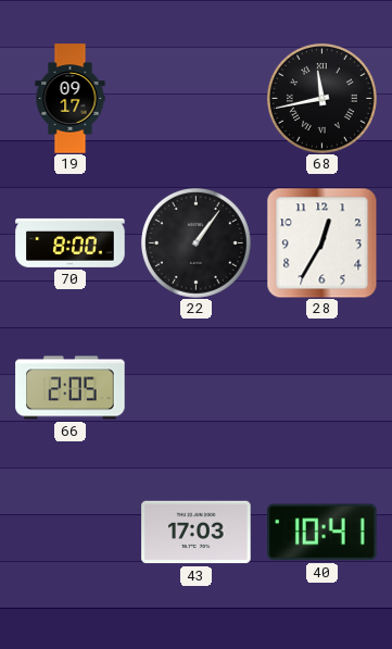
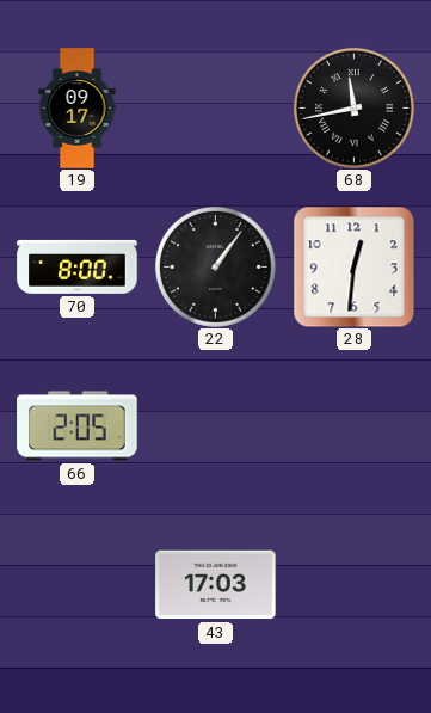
28: 12:35 -> 12:31
40: 10:41 -> none
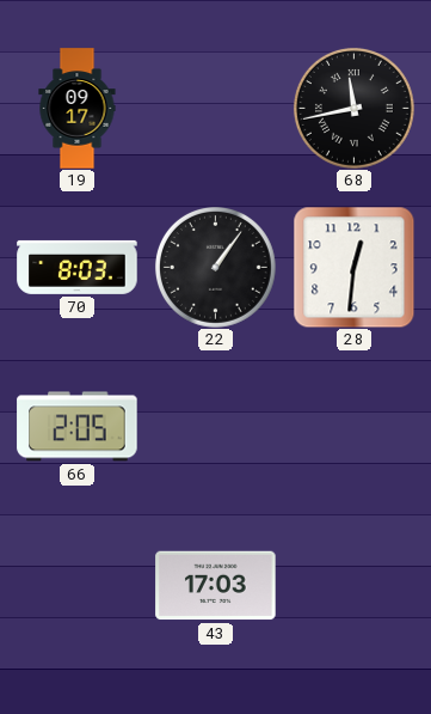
70: 8:00 -> 8:03
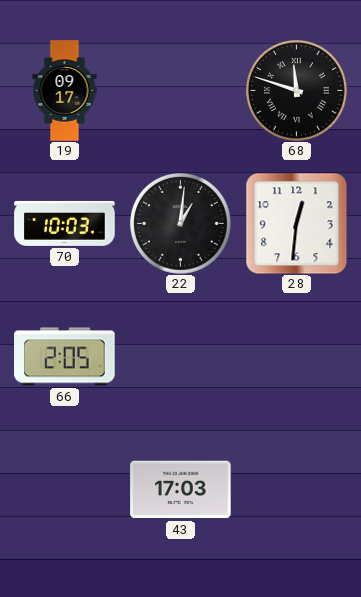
68: 11:43 -> 11:48
70: 8:03 -> 10:03
22: 1:06 -> 1:01
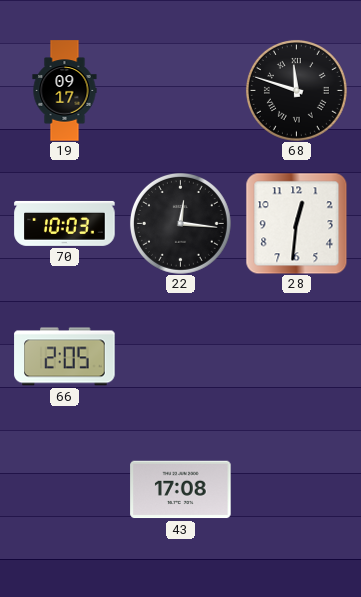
22: 1:01 -> 12:16
43: 17:03 -> 17:08
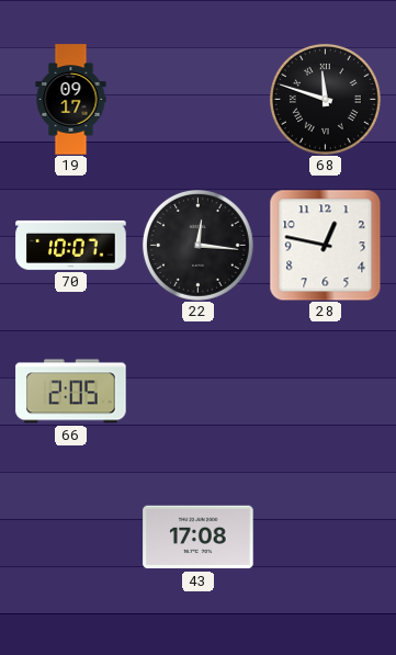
70: 10:03 -> 10:07
28: 12:31 -> 12:47
